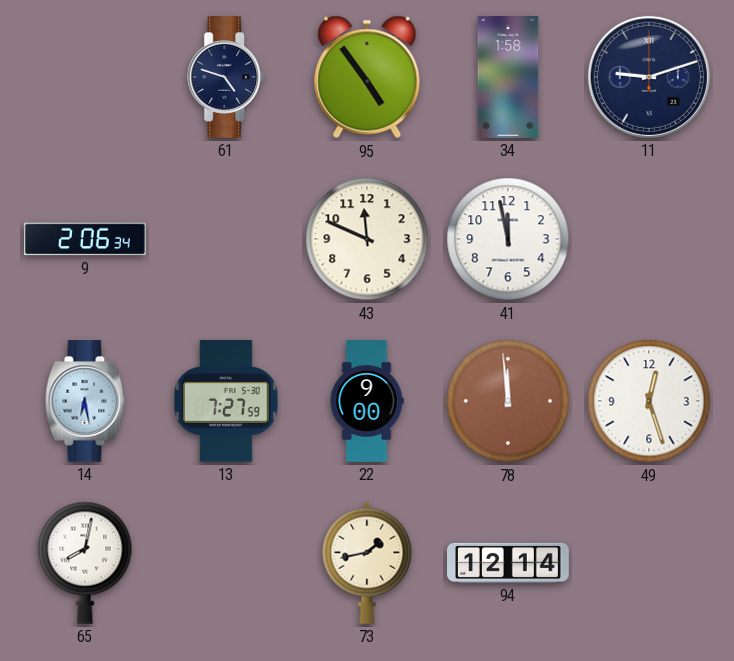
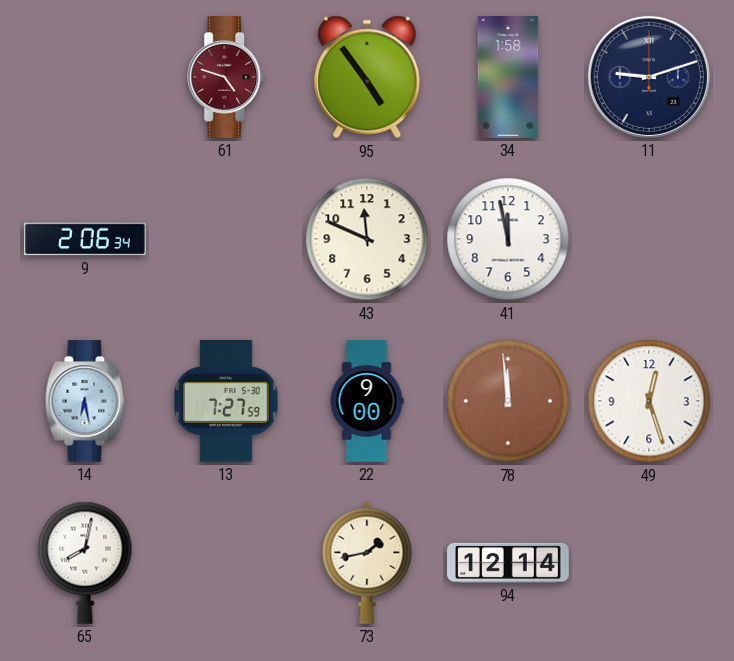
61 dial: navy -> burgundy
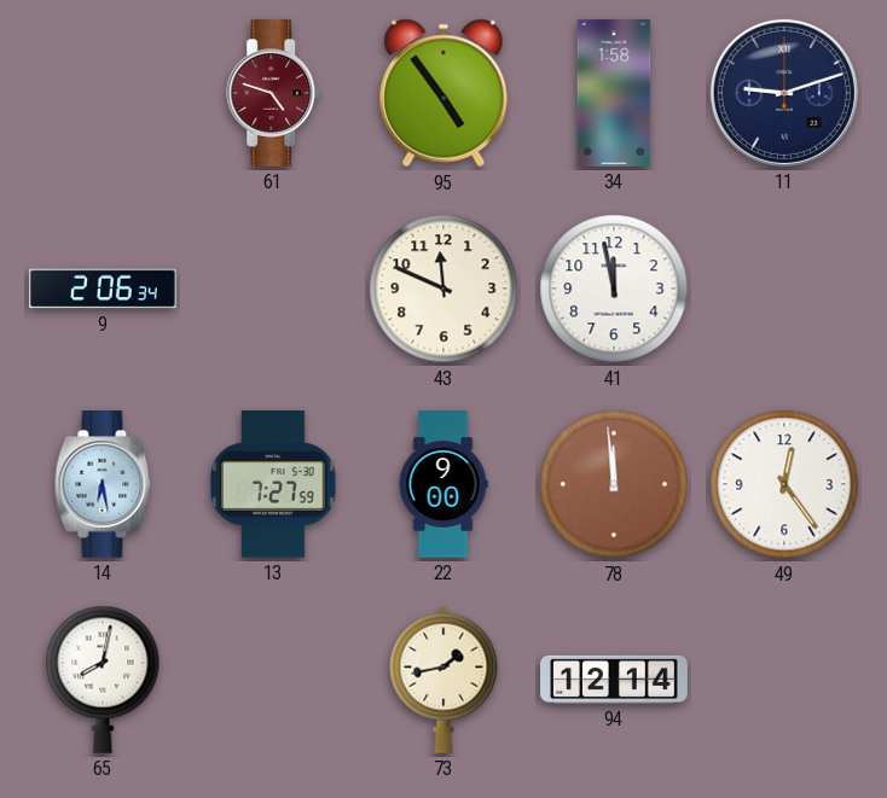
49: 12:27 -> 12:24
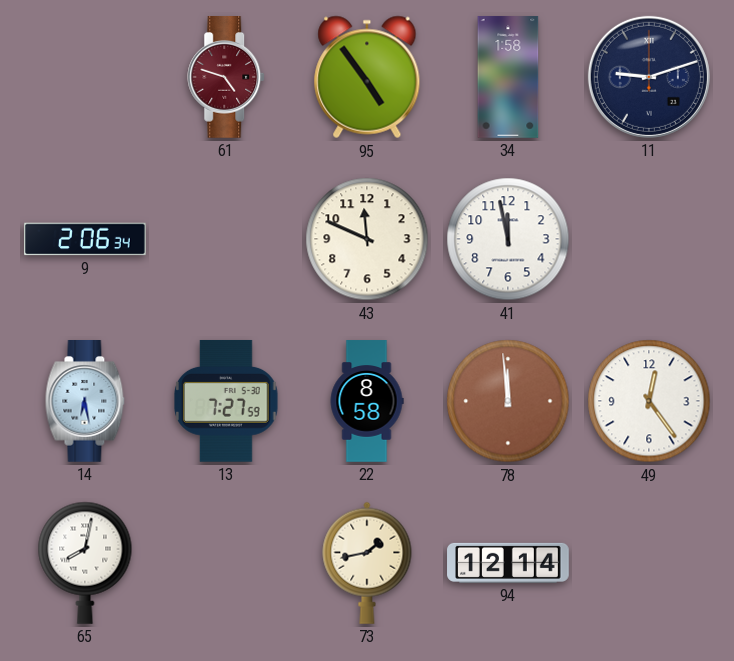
22: 9:00 -> 8:58
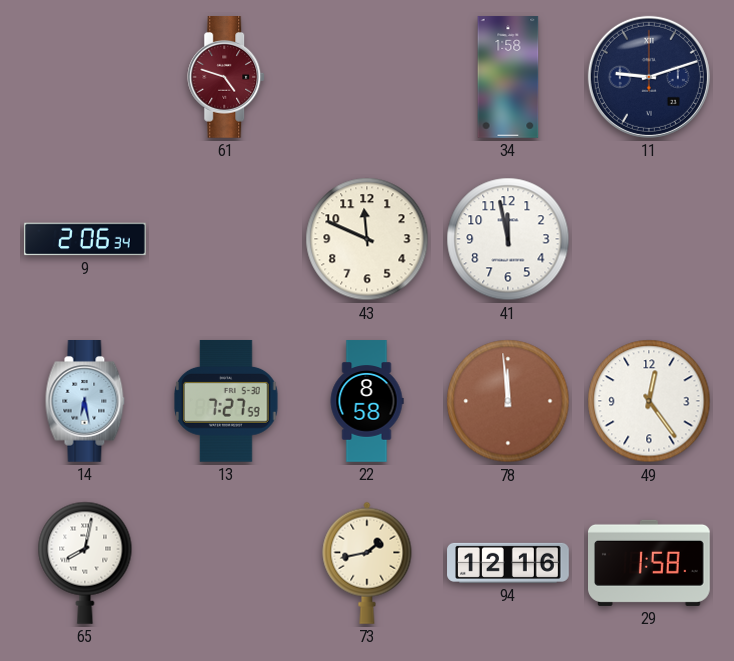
95: 4:54 -> none
94: 12:14 -> 12:16
29: none -> 1:58
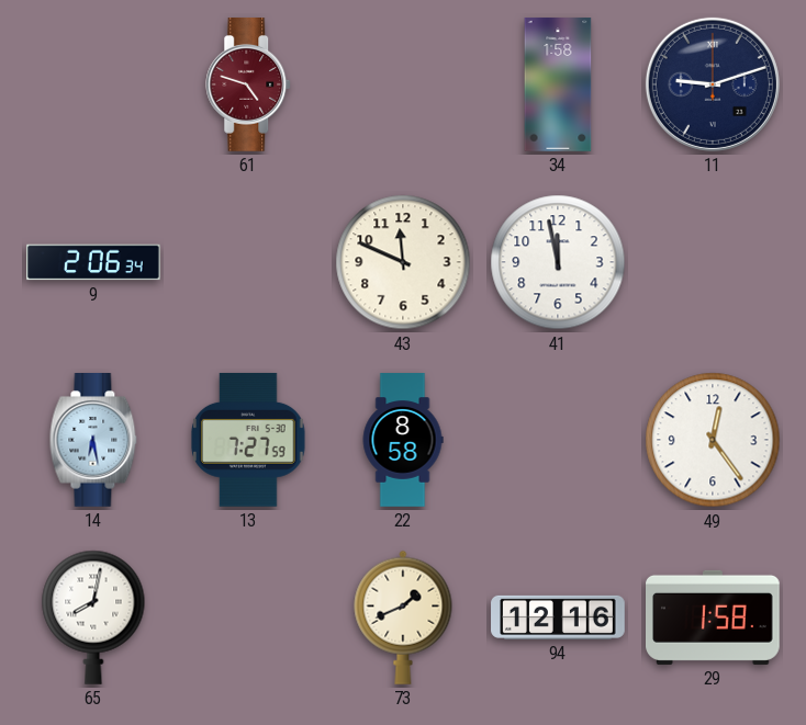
78: 11:59 -> none
73: 1:43 -> 1:41
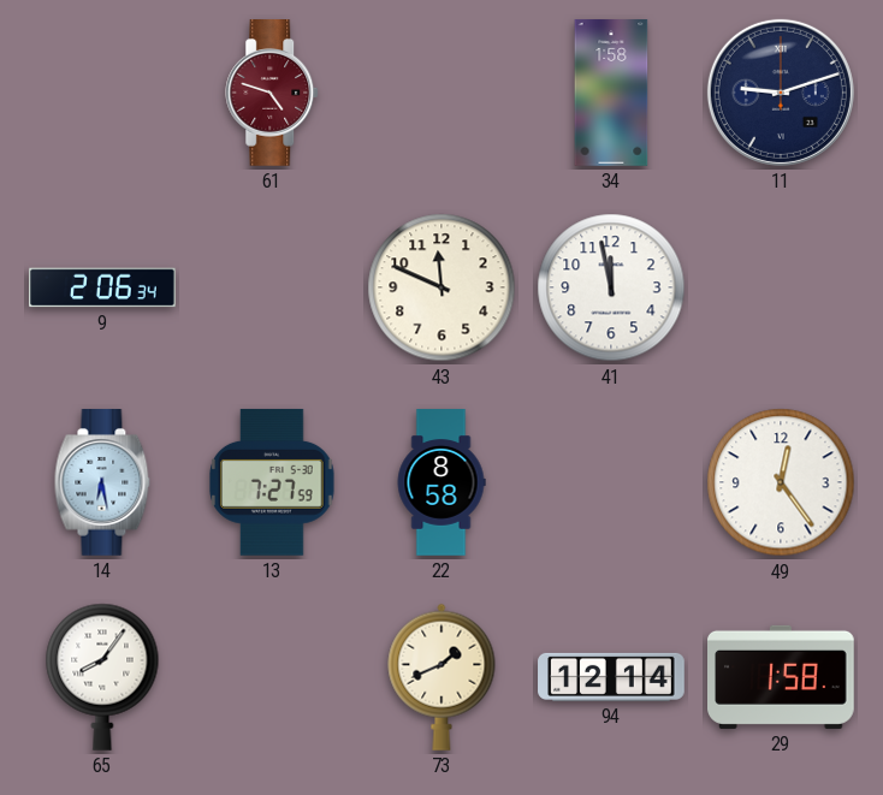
65: 8:02 -> 8:06
94: 12:16 -> 12:14
